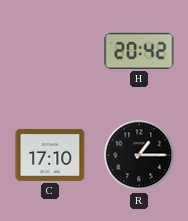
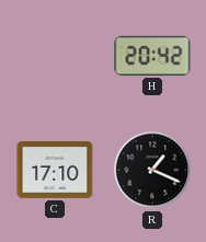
R: 1:15 -> 1:19
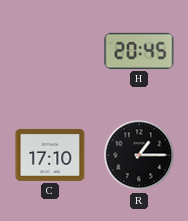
H: 20:42 -> 20:45
R: 1:19 -> 1:15
